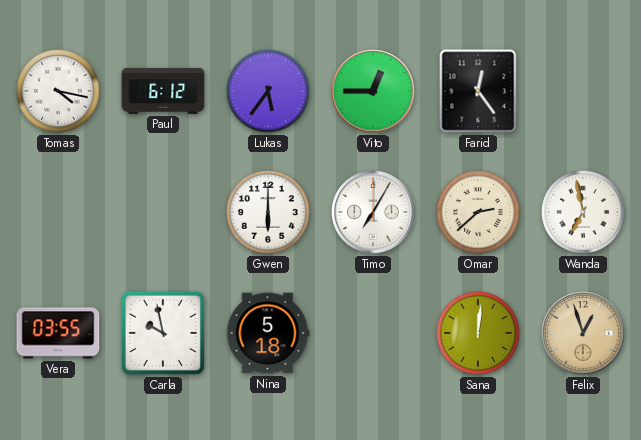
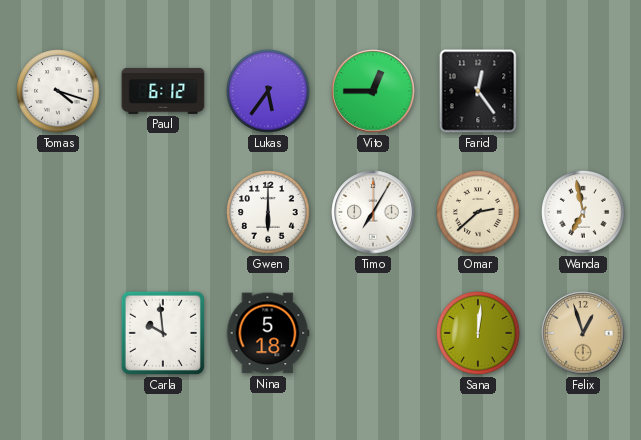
Tomas: 4:17 -> 4:18
Vera: 03:55 -> none
Carla: 9:58 -> 9:59
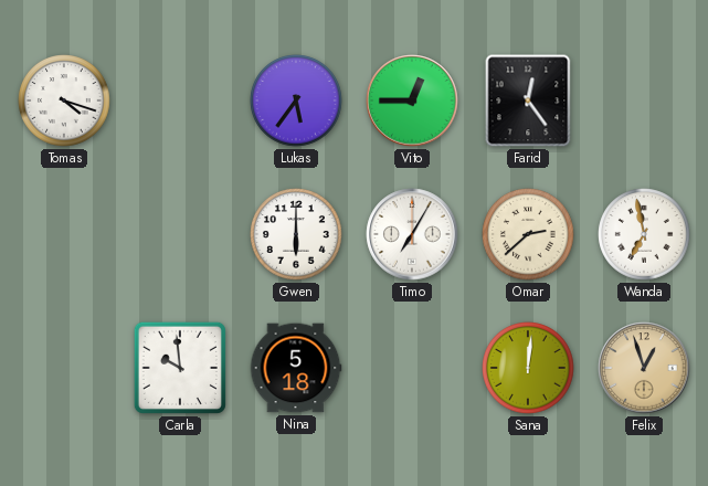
Paul: 6:12 -> none
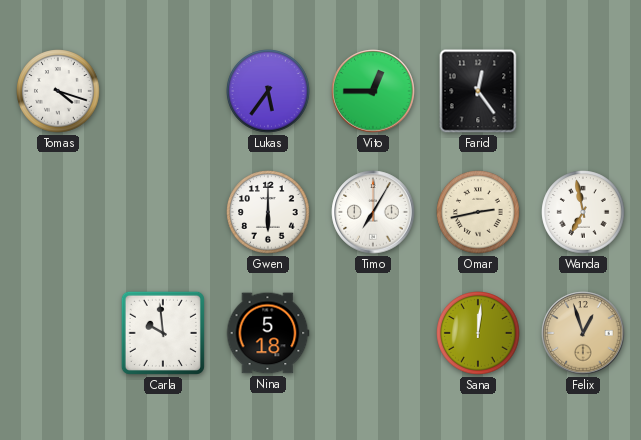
Omar: 2:38 -> 2:43
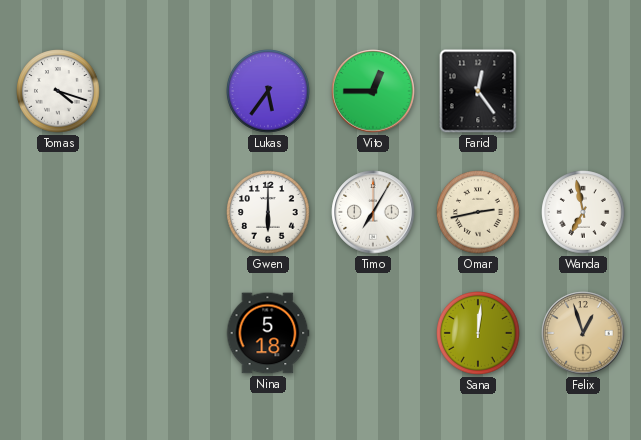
Carla: 9:59 -> none
